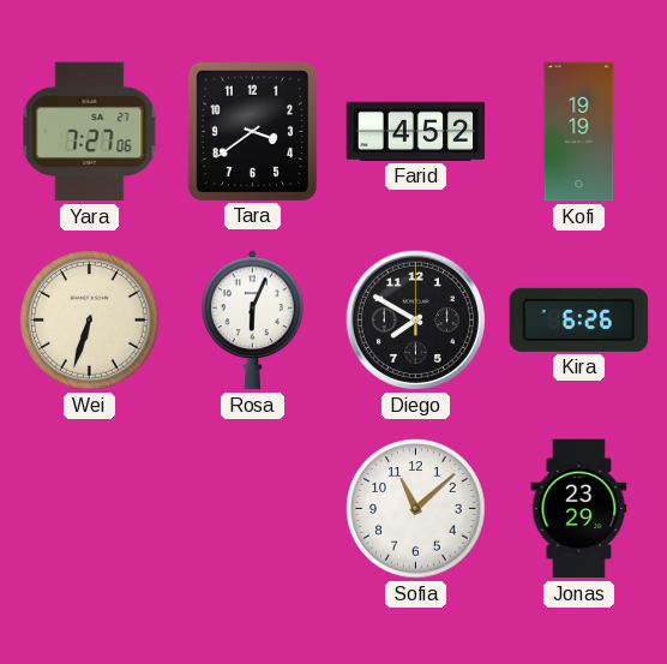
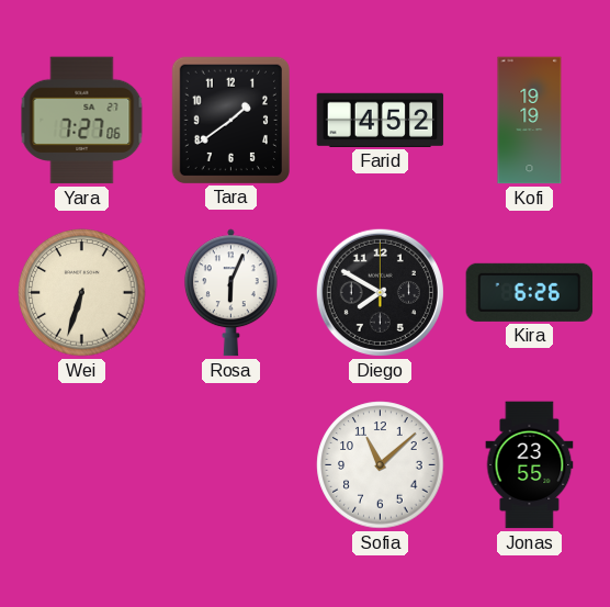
Tara: 3:39 -> 1:39
Jonas: 23:29 -> 23:55
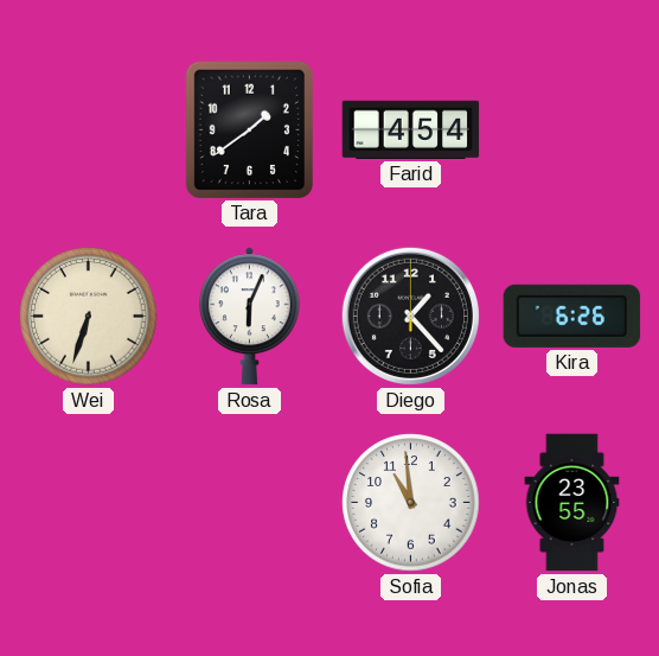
Yara: 7:27 -> none
Farid: 4:52 -> 4:54
Kofi: 19:19 -> none
Diego: 7:50 -> 1:23
Sofia: 11:08 -> 10:59
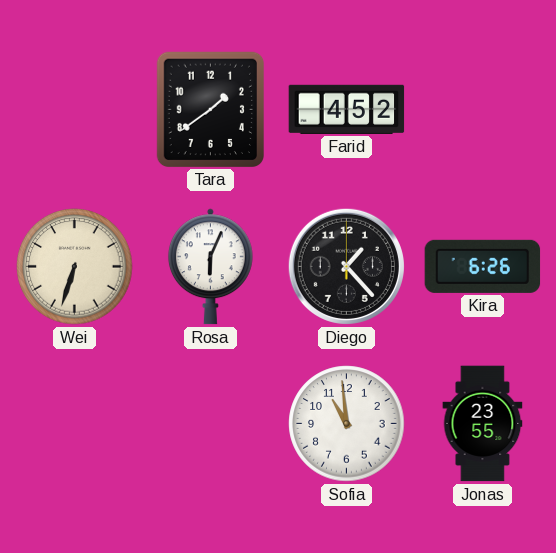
Farid: 4:54 -> 4:52
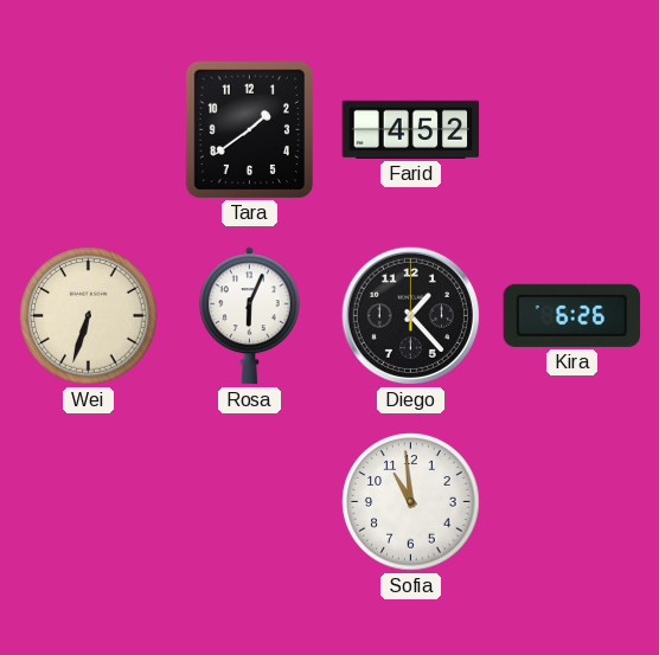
Jonas: 23:55 -> none
